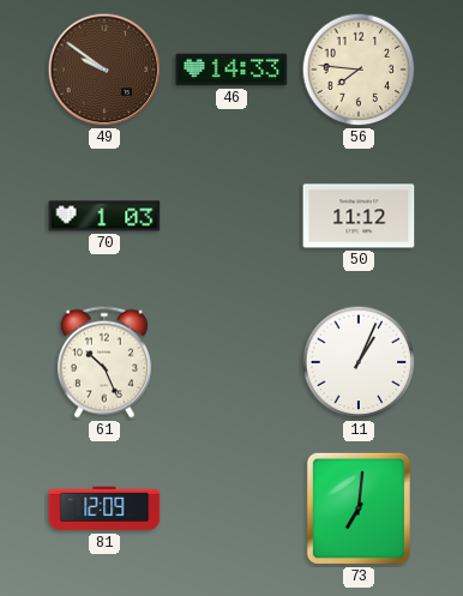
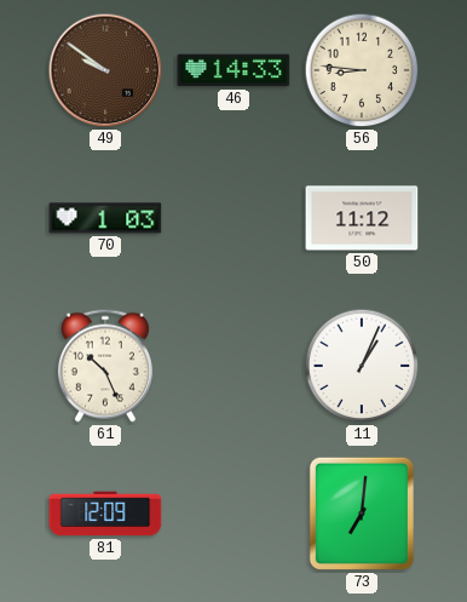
56: 7:46 -> 8:46
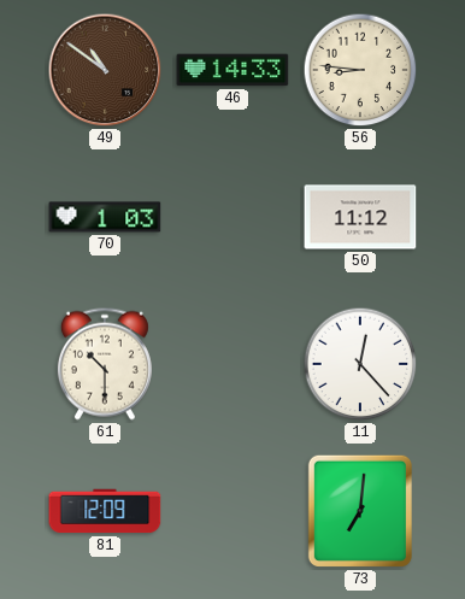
49: 9:51 -> 10:51
61: 10:26 -> 10:30
11: 1:04 -> 12:23
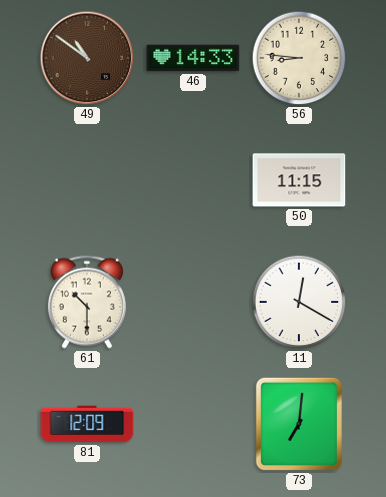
70: 1:03 -> none
50: 11:12 -> 11:15
11: 12:23 -> 12:20
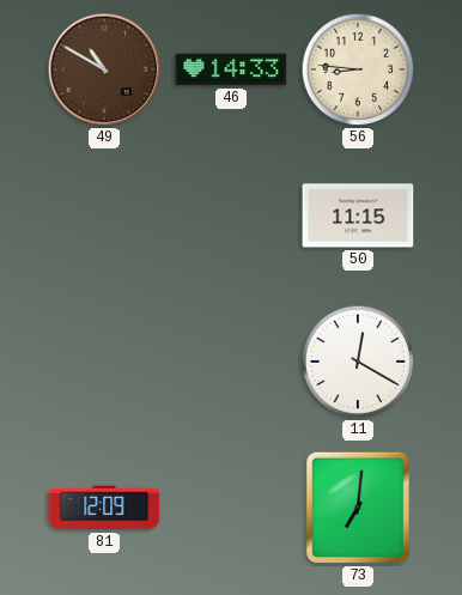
49: 10:51 -> 10:50
61: 10:30 -> none
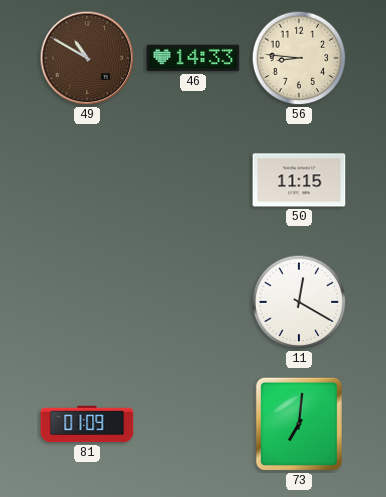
81: 12:09 -> 01:09
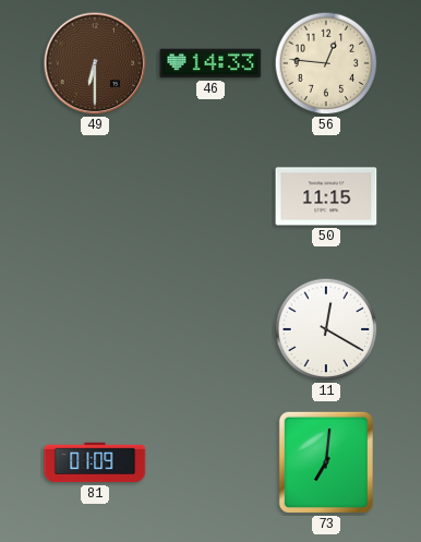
49: 10:50 -> 6:30
56: 8:46 -> 12:46
